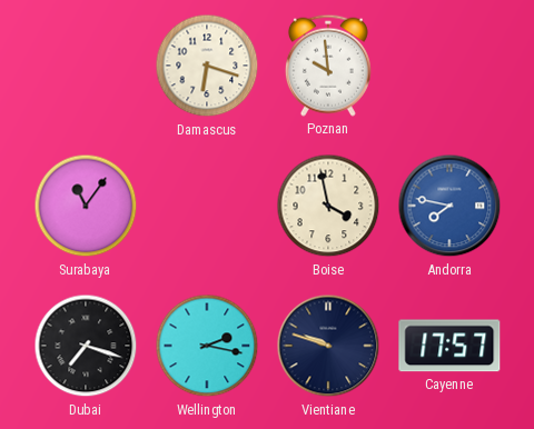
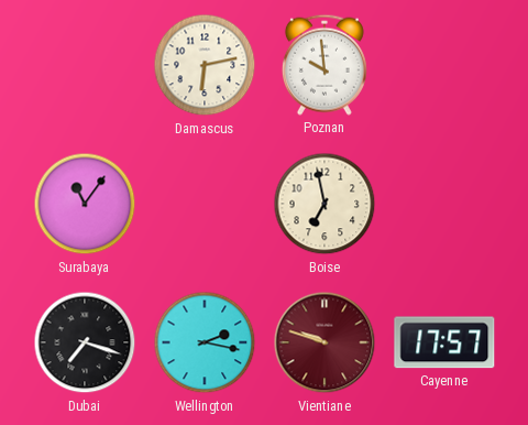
Damascus: 6:18 -> 6:13
Boise: 3:58 -> 6:58
Andorra: 7:47 -> none
Vientiane dial: navy -> burgundy
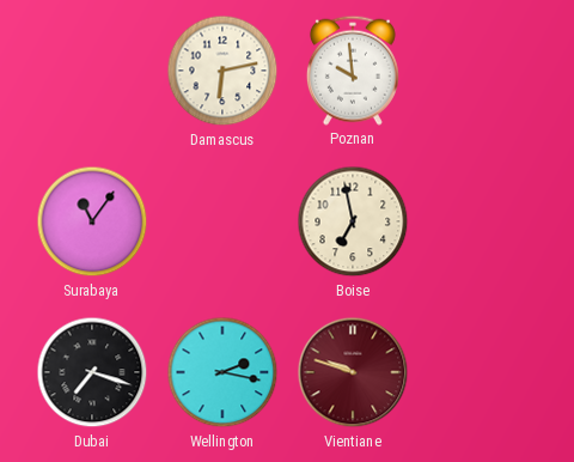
Cayenne: 17:57 -> none
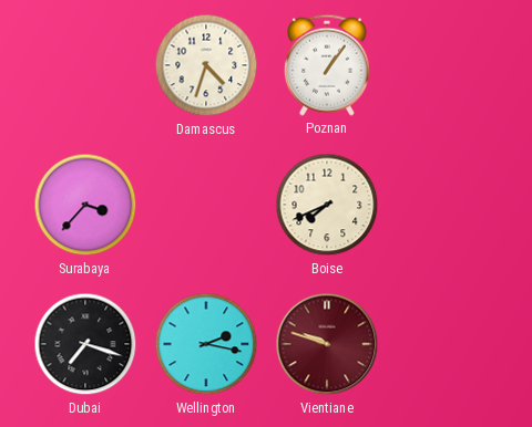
Damascus: 6:13 -> 4:33
Poznan: 9:59 -> 1:06
Surabaya: 11:06 -> 3:37
Boise: 6:58 -> 7:41
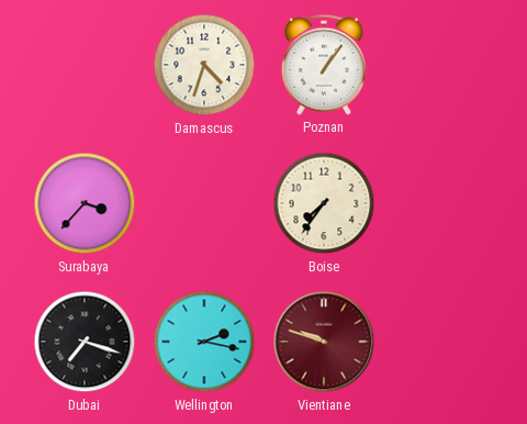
Boise: 7:41 -> 7:36
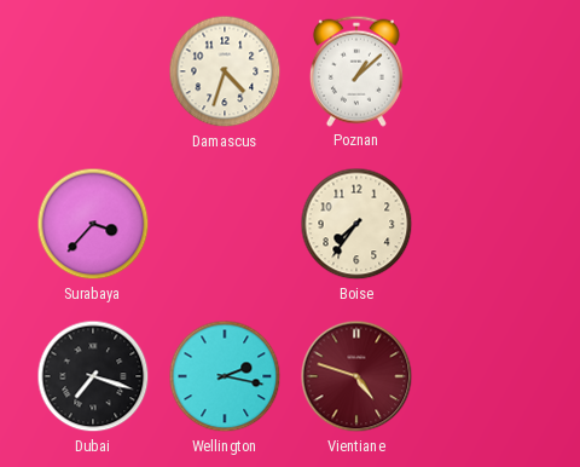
Poznan: 1:06 -> 1:08
Vientiane: 9:48 -> 4:48
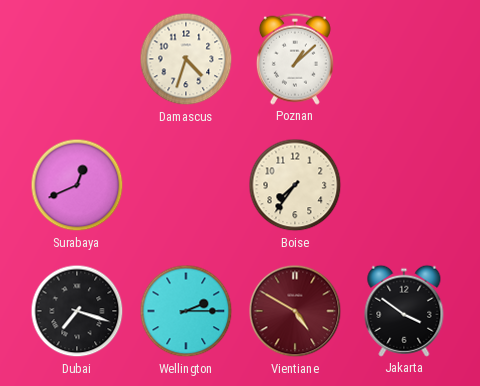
Surabaya: 3:37 -> 12:41
Wellington: 2:17 -> 2:15
Vientiane: 4:48 -> 4:50
Jakarta: none -> 3:51
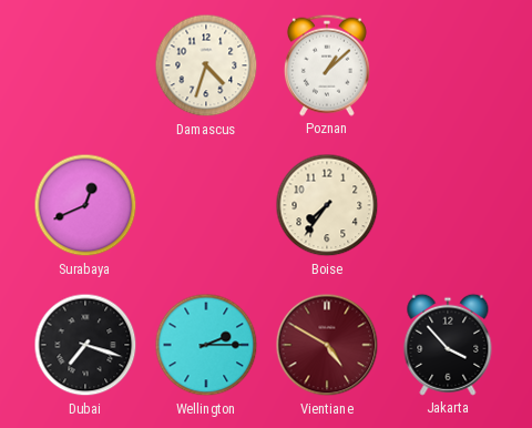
Jakarta: 3:51 -> 3:53
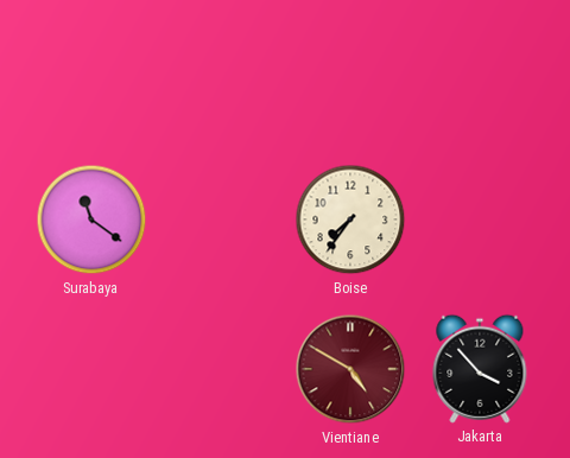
Damascus: 4:33 -> none
Poznan: 1:08 -> none
Surabaya: 12:41 -> 11:21
Dubai: 7:18 -> none
Wellington: 2:15 -> none
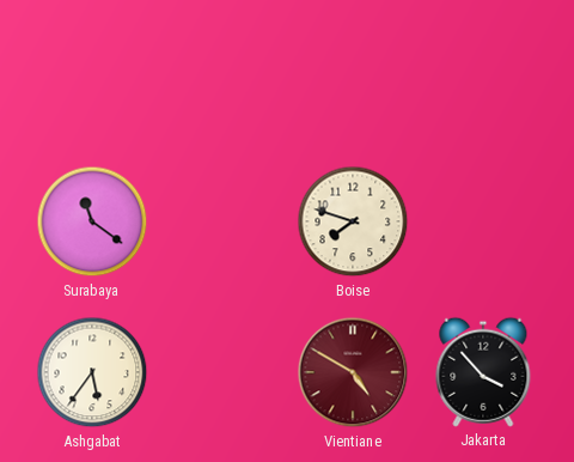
Boise: 7:36 -> 7:48
Ashgabat: none -> 5:36
